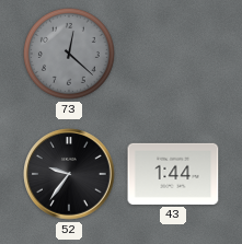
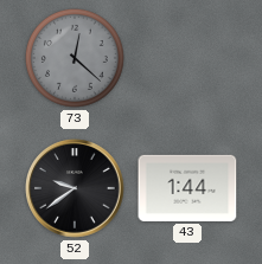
52: 9:36 -> 9:39
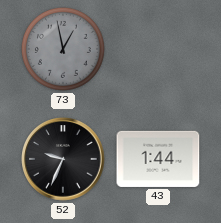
73: 12:22 -> 12:58
52: 9:39 -> 9:34
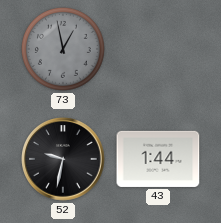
52: 9:34 -> 9:32
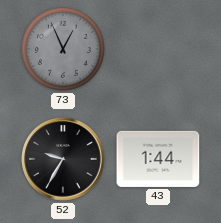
73: 12:58 -> 12:56
52: 9:32 -> 9:35
